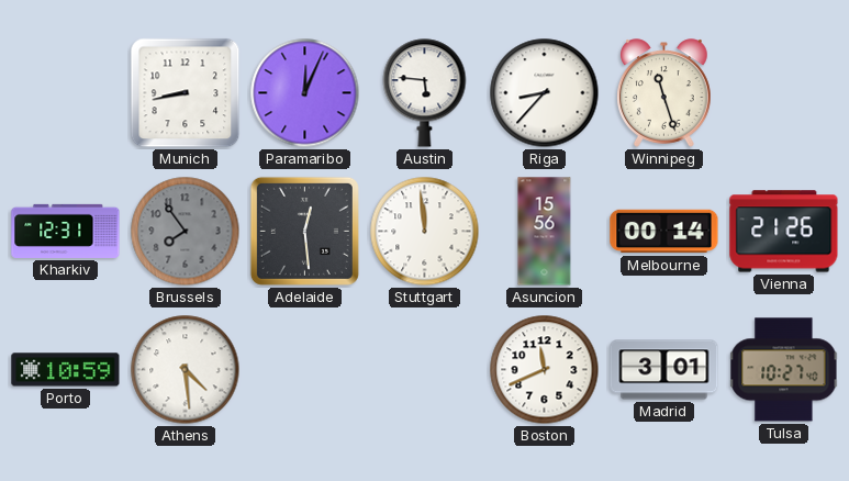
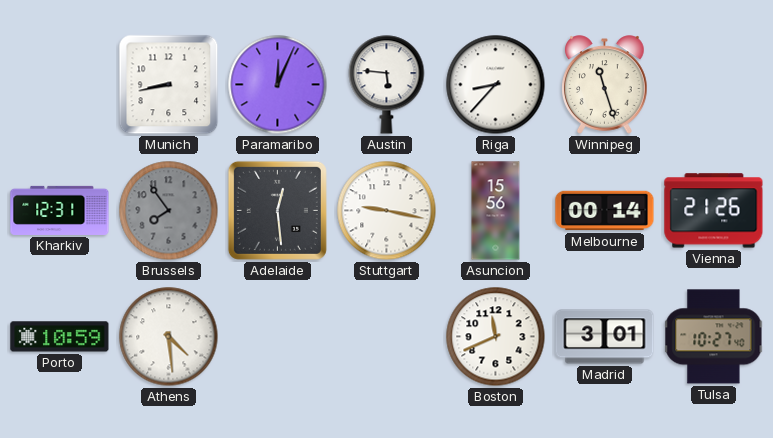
Stuttgart: 11:59 -> 9:17
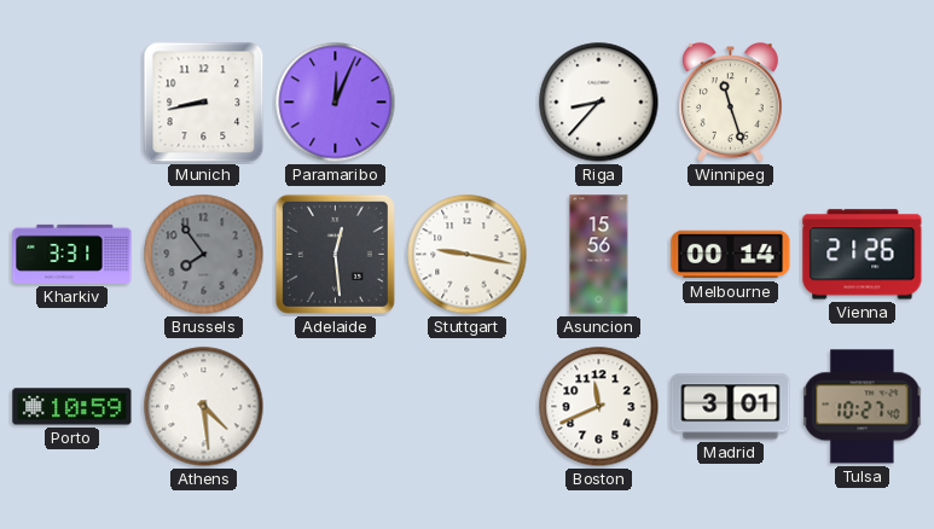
Austin: 5:46 -> none
Kharkiv: 12:31 -> 3:31
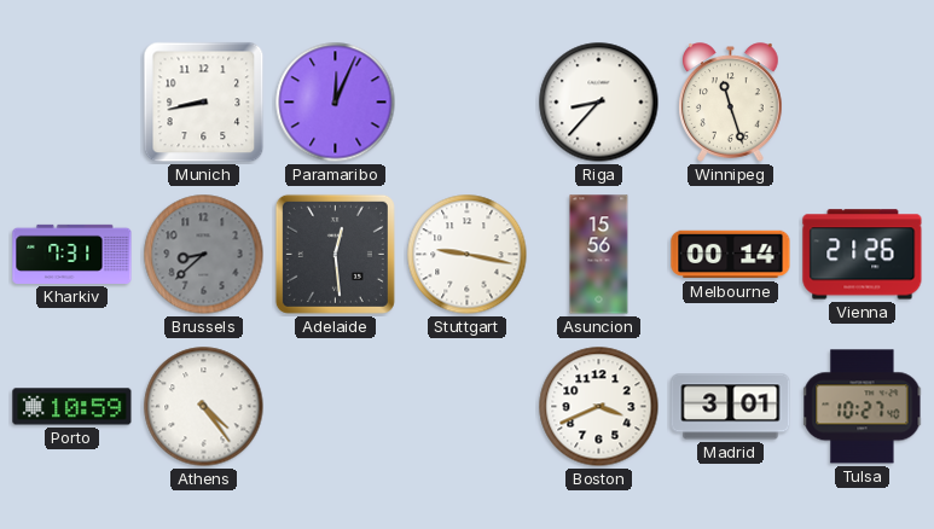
Kharkiv: 3:31 -> 7:31
Brussels: 7:54 -> 8:38
Athens: 4:29 -> 4:24
Boston: 11:41 -> 3:41
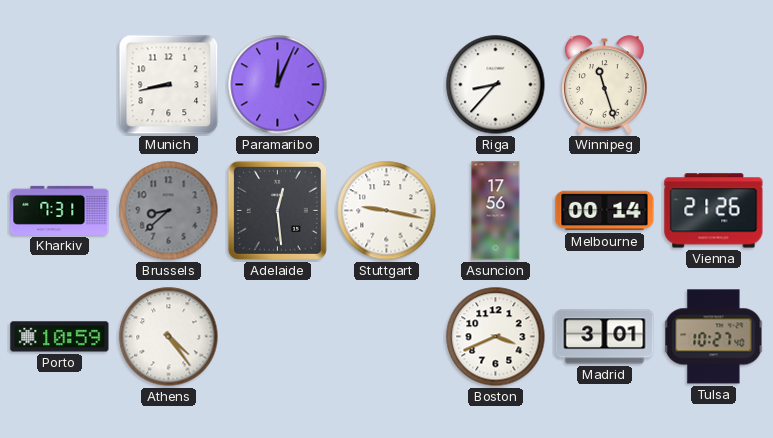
Asuncion: 15:56 -> 17:56
